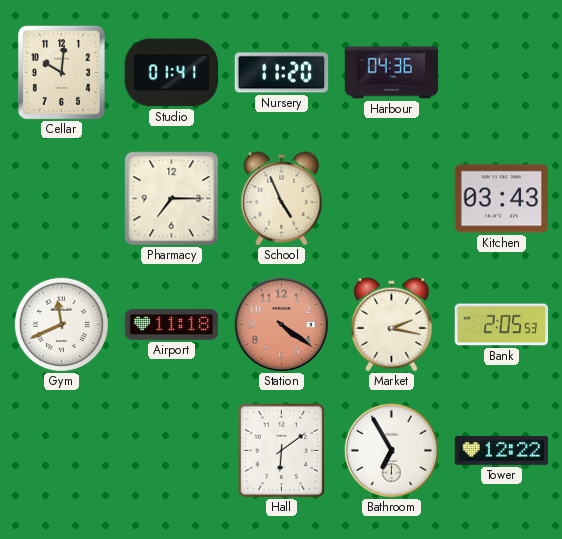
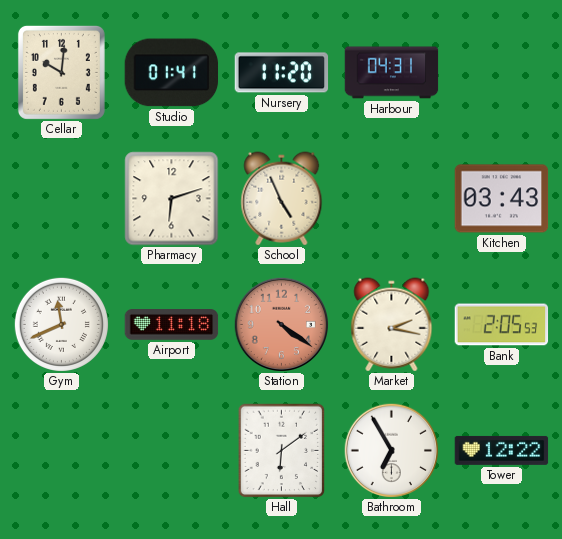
Harbour: 04:36 -> 04:31
Pharmacy: 7:15 -> 6:12
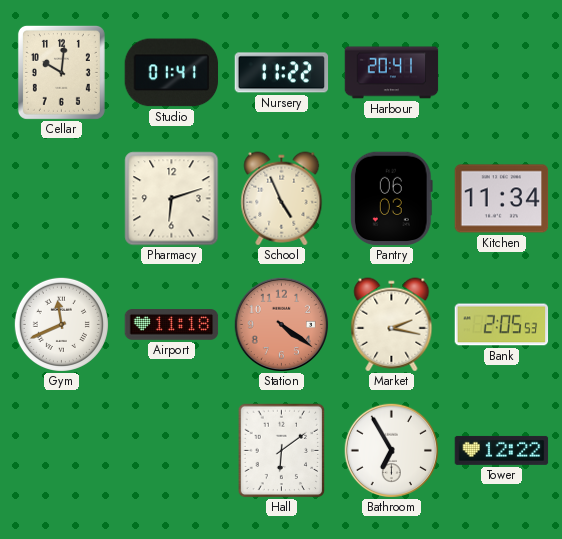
Nursery: 11:20 -> 11:22
Harbour: 04:31 -> 20:41
Pantry: none -> 06:03
Kitchen: 03:43 -> 11:34
